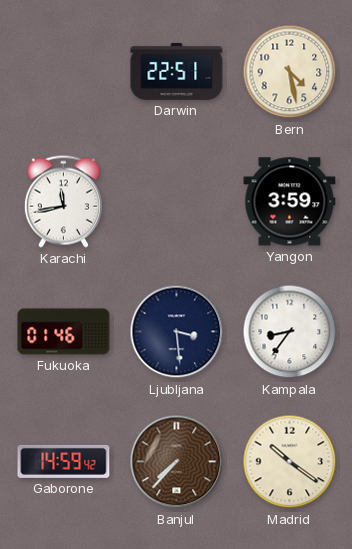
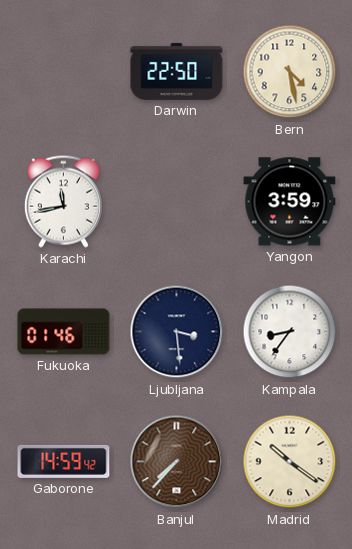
Darwin: 22:51 -> 22:50
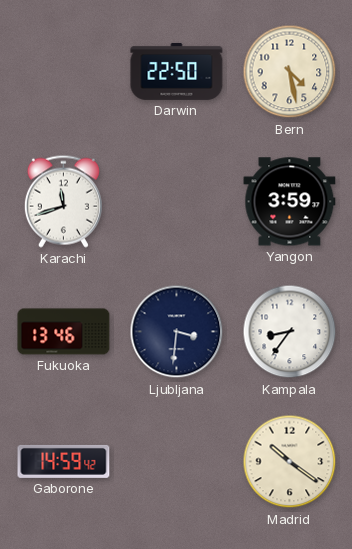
Karachi: 11:43 -> 11:42
Fukuoka: 01:46 -> 13:46
Ljubljana: 3:29 -> 3:31
Banjul: 7:37 -> none
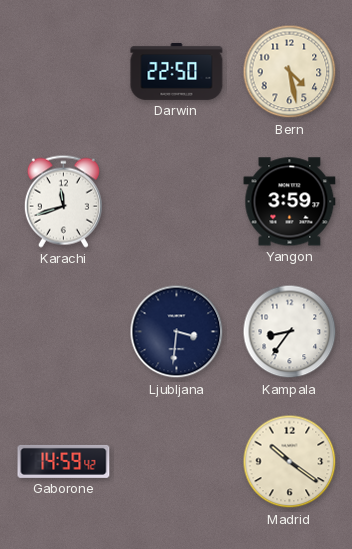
Fukuoka: 13:46 -> none
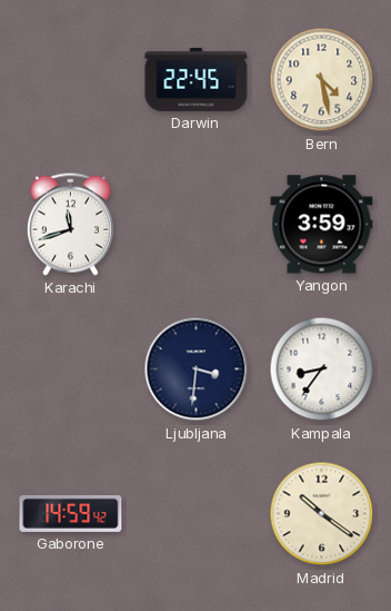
Darwin: 22:50 -> 22:45
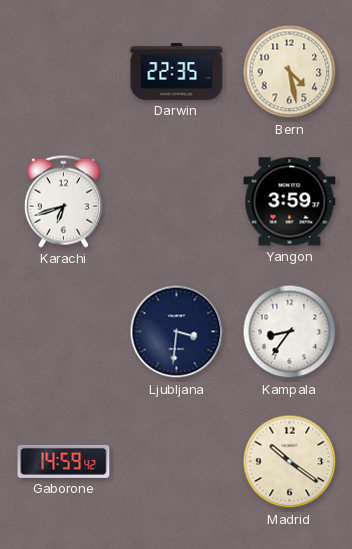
Darwin: 22:45 -> 22:35
Karachi: 11:42 -> 6:42
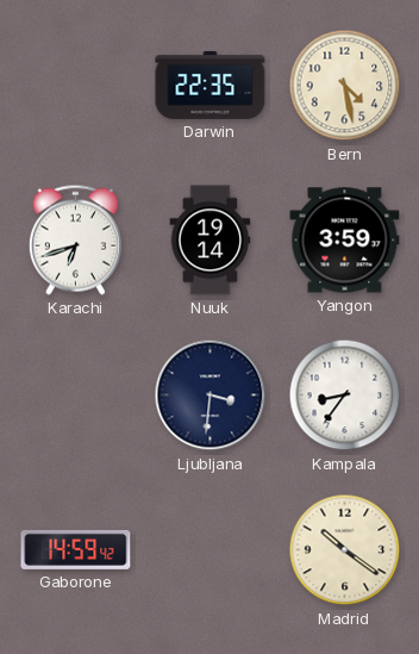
Nuuk: none -> 19:14
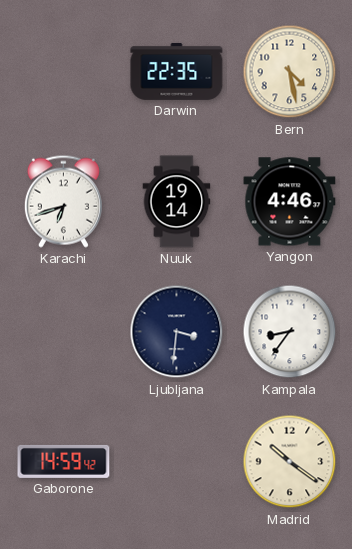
Yangon: 3:59 -> 4:46
